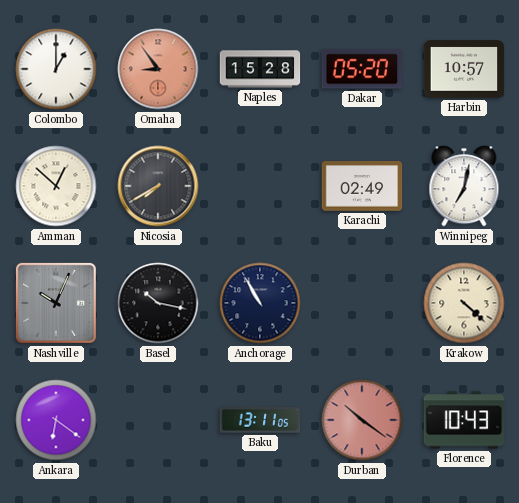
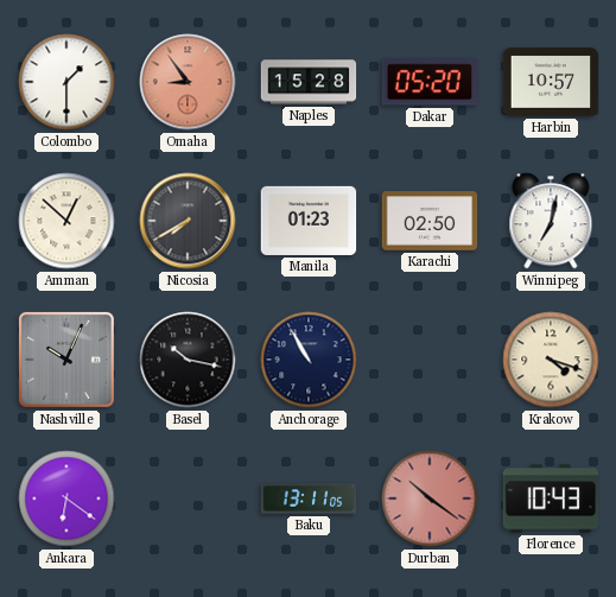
Colombo: 1:00 -> 1:30
Manila: none -> 01:23
Karachi: 02:49 -> 02:50
Krakow: 4:22 -> 4:18
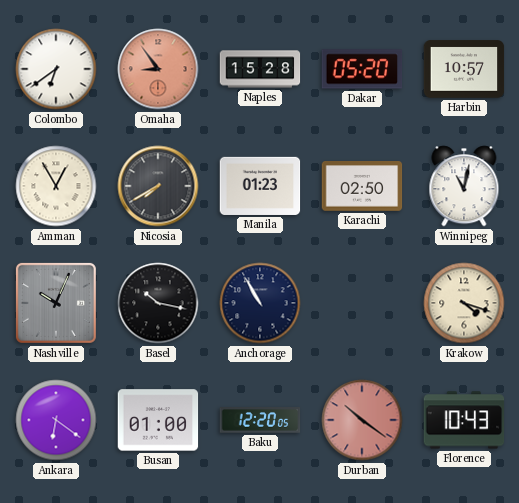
Colombo: 1:30 -> 6:39
Amman: 12:52 -> 12:55
Winnipeg: 7:02 -> 11:02
Busan: none -> 01:00
Baku: 13:11 -> 12:20
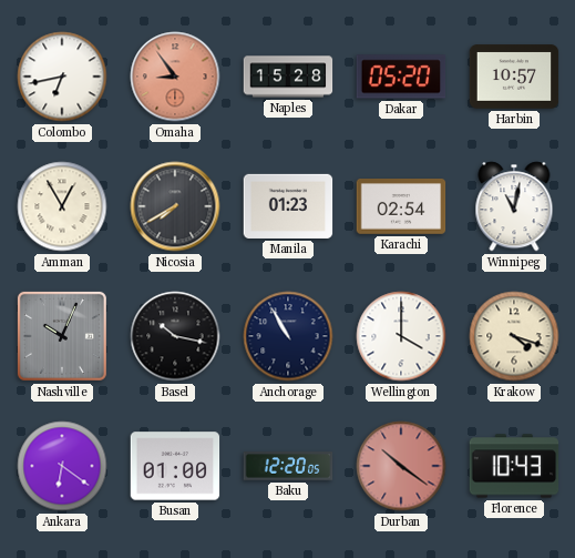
Colombo: 6:39 -> 6:43
Karachi: 02:50 -> 02:54
Wellington: none -> 4:00
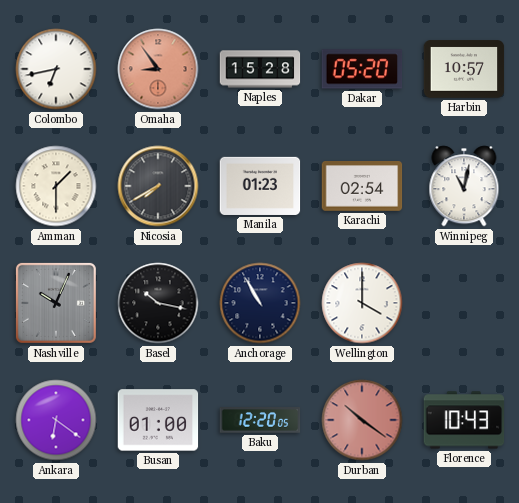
Amman: 12:55 -> 1:30
Krakow: 4:18 -> none
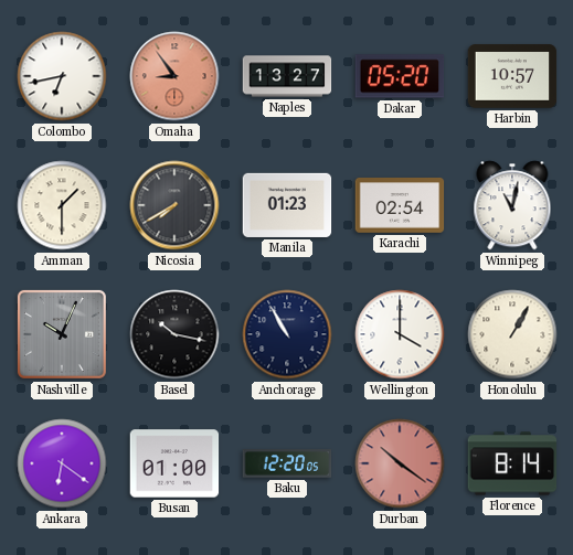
Naples: 15:28 -> 13:27
Honolulu: none -> 1:05
Florence: 10:43 -> 8:14
